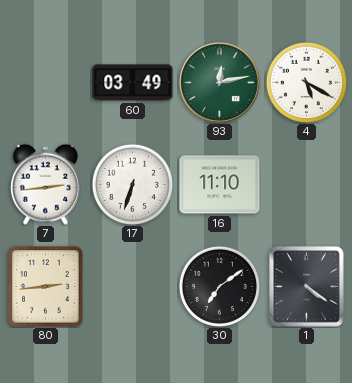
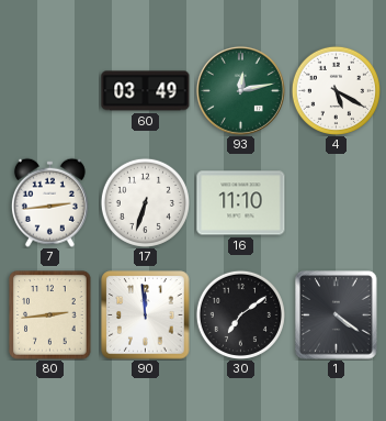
90: none -> 11:59
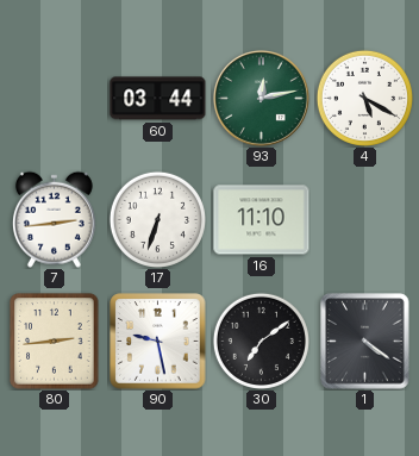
60: 03:49 -> 03:44
90: 11:59 -> 9:28
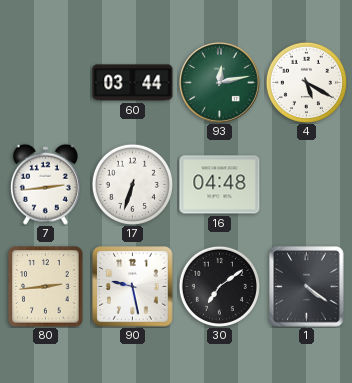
16: 11:10 -> 04:48
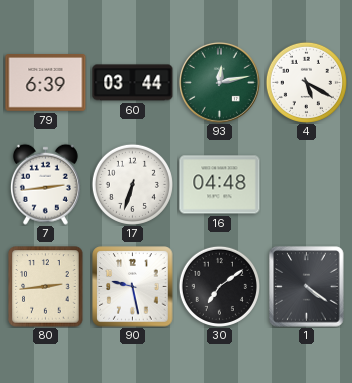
79: none -> 6:39
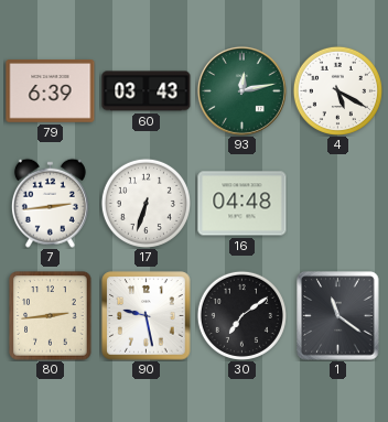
60: 03:44 -> 03:43
1: 4:21 -> 11:21
